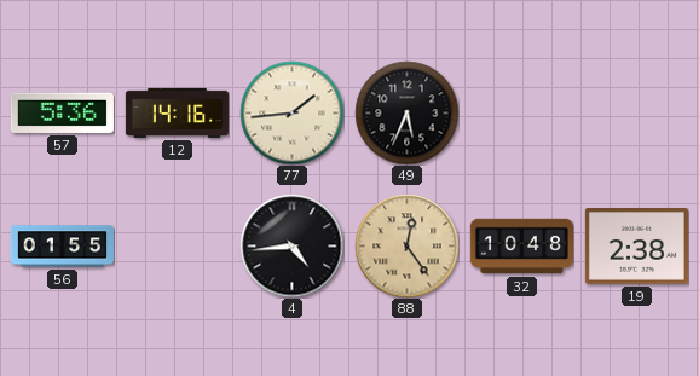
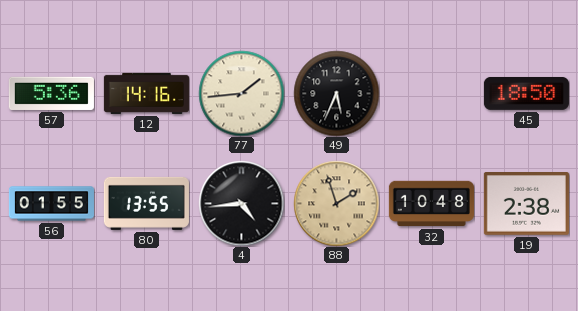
45: none -> 18:50
80: none -> 13:55
88: 12:24 -> 1:57
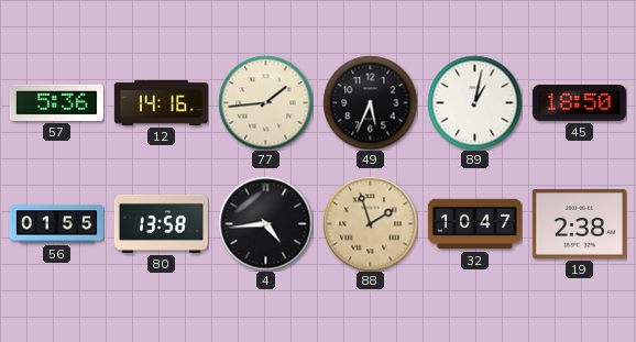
89: none -> 1:02
80: 13:55 -> 13:58
32: 10:48 -> 10:47
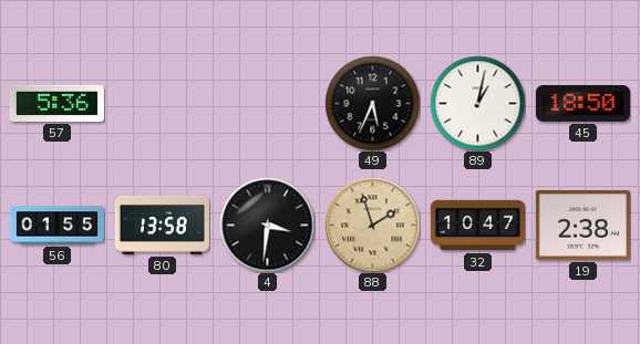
12: 14:16 -> none
77: 1:44 -> none
4: 4:44 -> 3:31
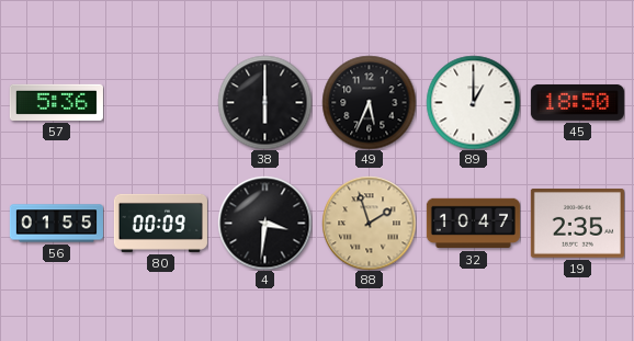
38: none -> 6:00
89: 1:02 -> 1:00
80: 13:58 -> 00:09
19: 2:38 -> 2:35
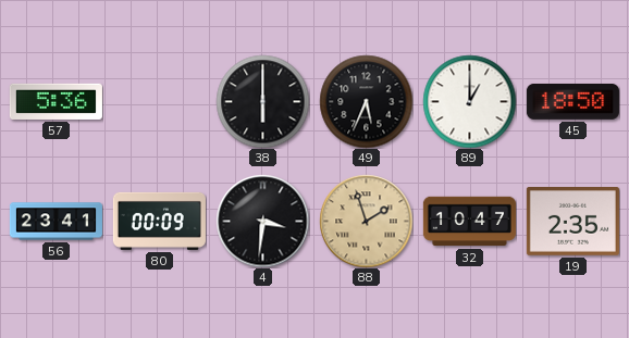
56: 01:55 -> 23:41
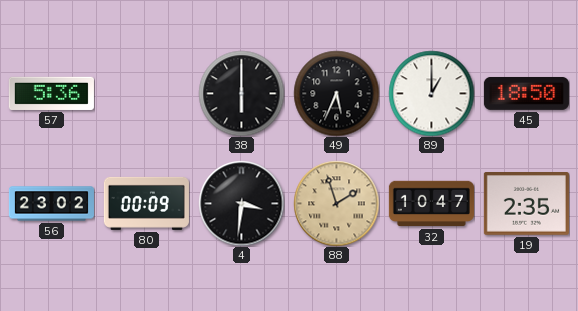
56: 23:41 -> 23:02
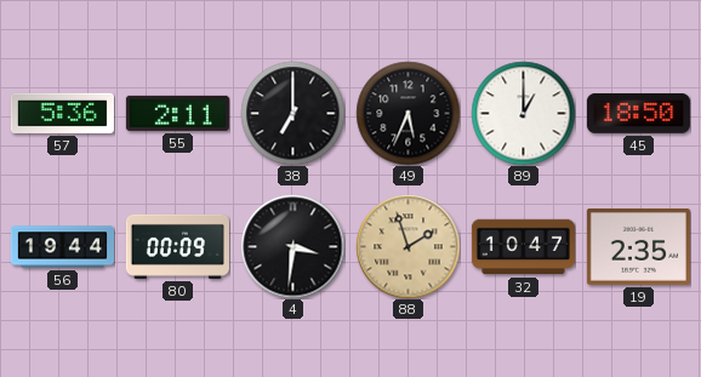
55: none -> 2:11
38: 6:00 -> 7:00
56: 23:02 -> 19:44
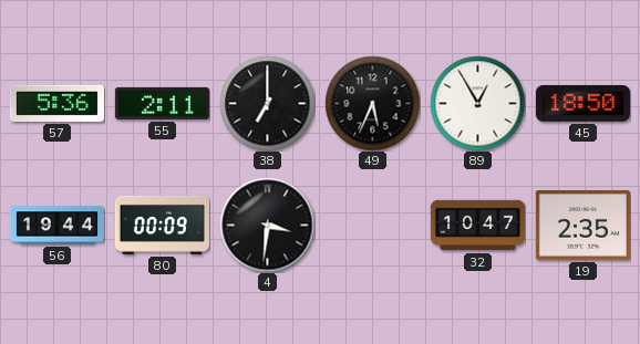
89: 1:00 -> 12:55
88: 1:57 -> none
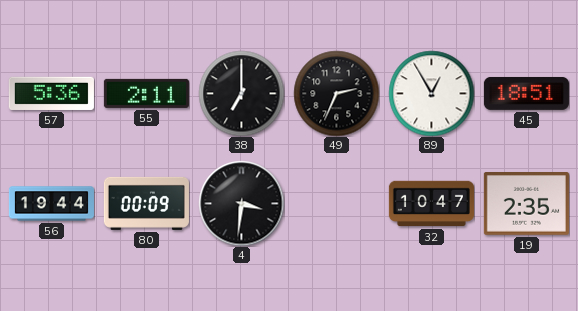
49: 5:34 -> 2:34
45: 18:50 -> 18:51
